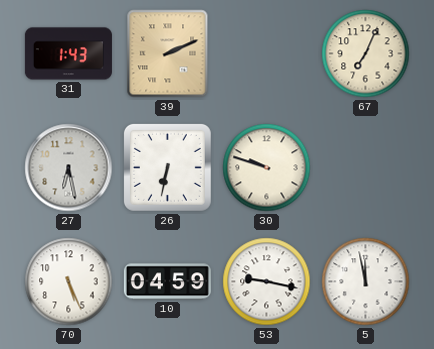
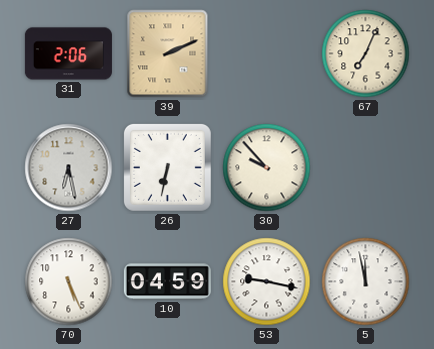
31: 1:43 -> 2:06
30: 9:48 -> 9:53
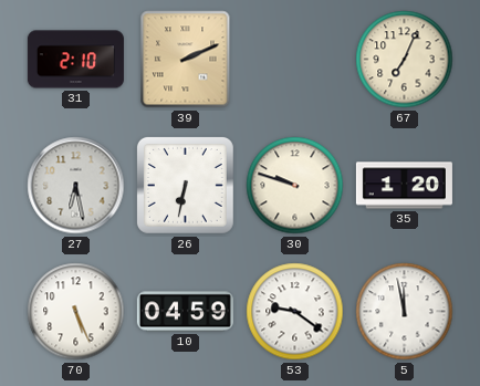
31: 2:06 -> 2:10
30: 9:53 -> 9:48
35: none -> 1:20
53: 9:17 -> 9:21
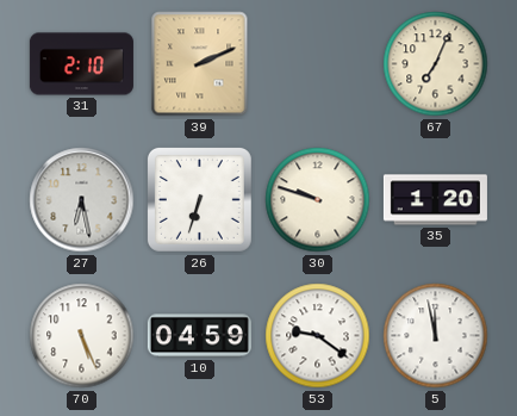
26: 6:32 -> 6:33
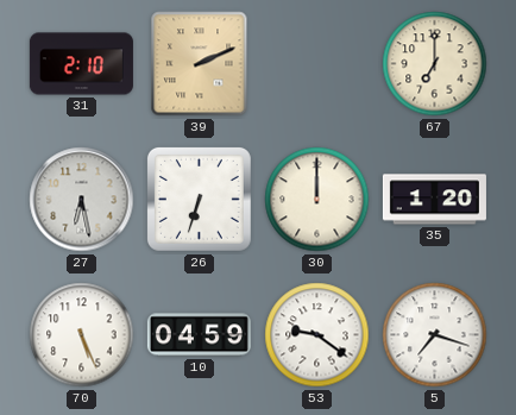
67: 7:04 -> 7:00
30: 9:48 -> 12:00
5: 11:58 -> 7:18
